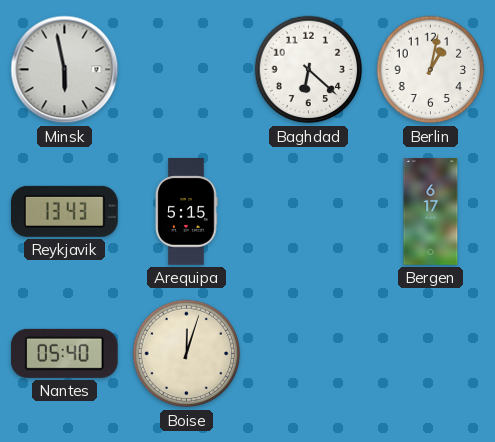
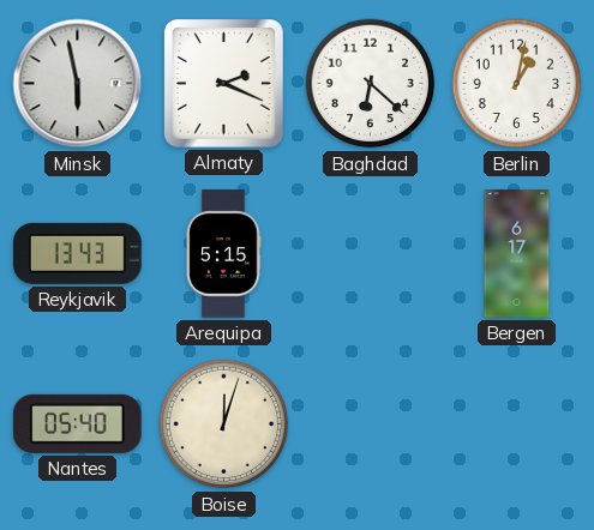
Almaty: none -> 2:19
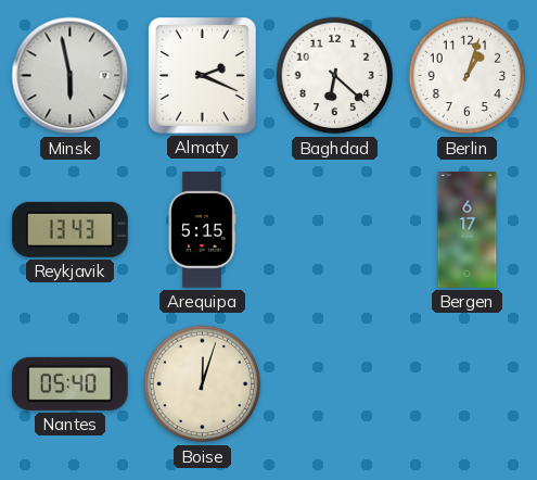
Berlin: 1:02 -> 1:03
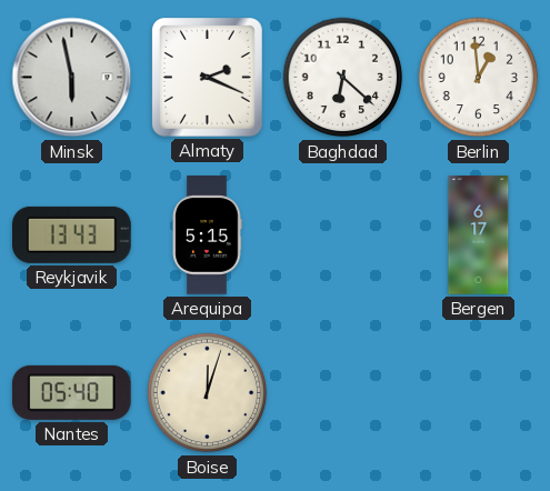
Berlin: 1:03 -> 12:59
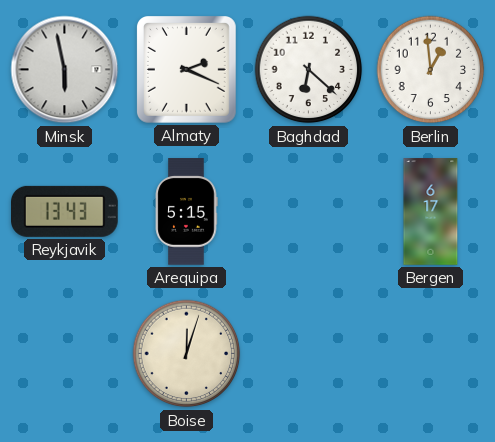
Nantes: 05:40 -> none
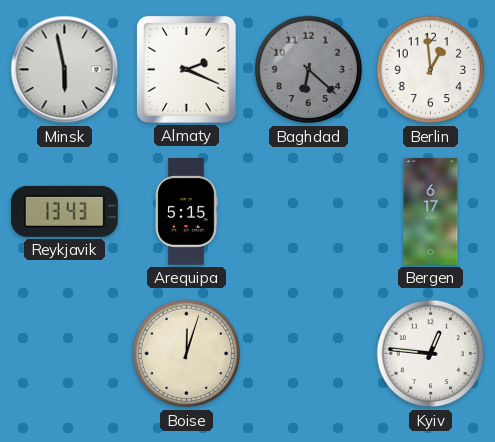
Baghdad dial: white -> grey
Kyiv: none -> 12:46
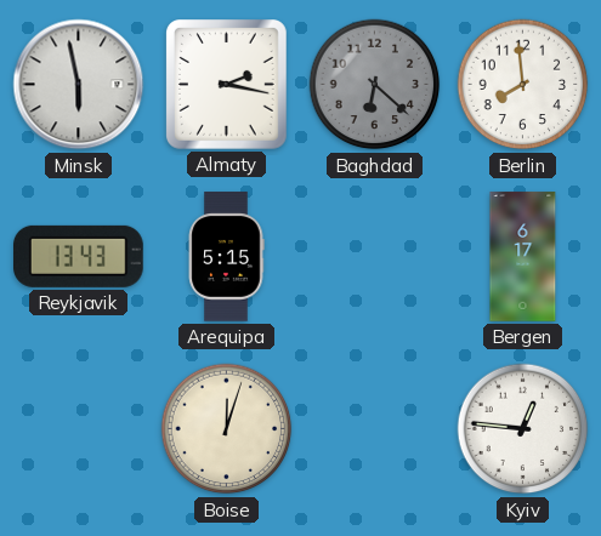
Almaty: 2:19 -> 2:17
Berlin: 12:59 -> 7:59
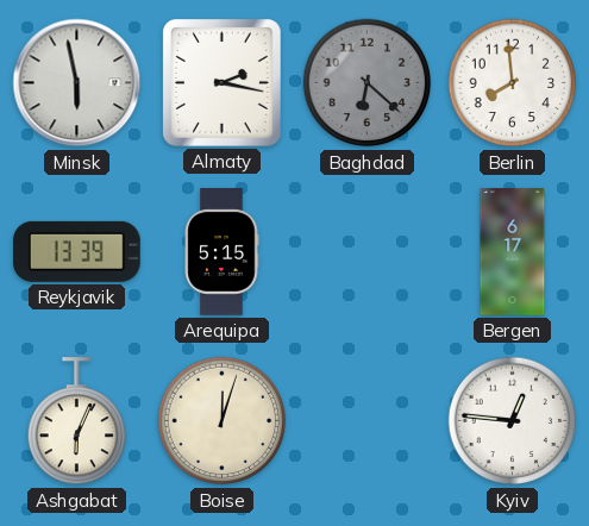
Reykjavik: 13:43 -> 13:39
Ashgabat: none -> 6:04
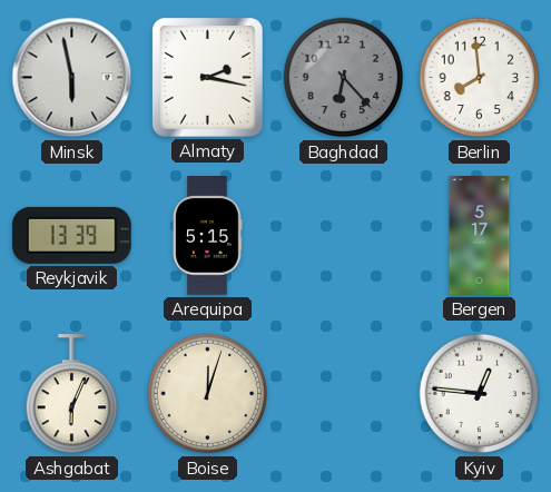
Baghdad: 6:22 -> 6:23
Bergen: 6:17 -> 5:17
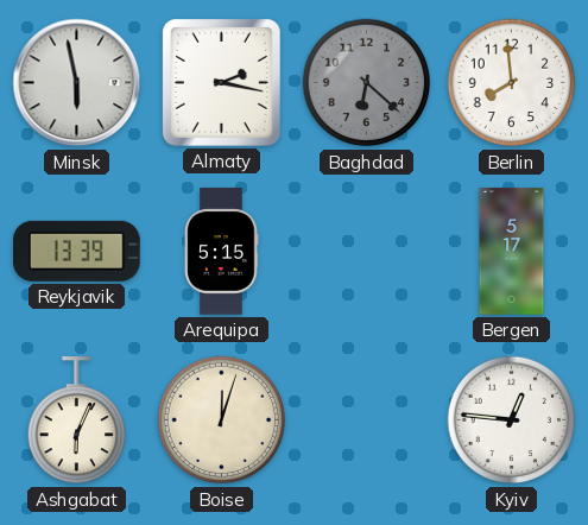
Baghdad: 6:23 -> 6:22
